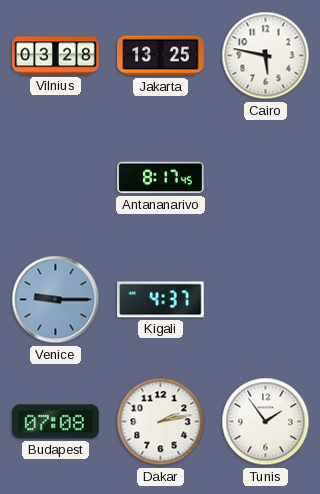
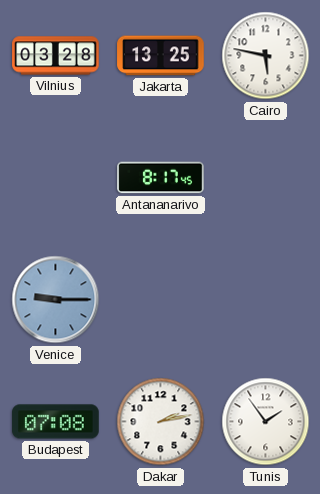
Kigali: 4:37 -> none
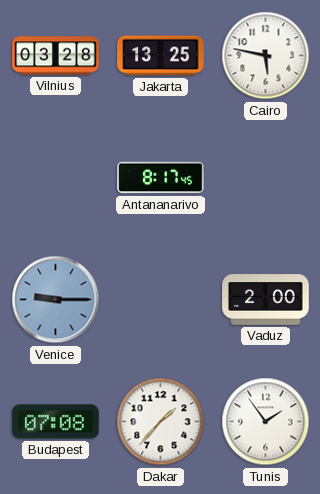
Vaduz: none -> 2:00
Dakar: 2:13 -> 1:37
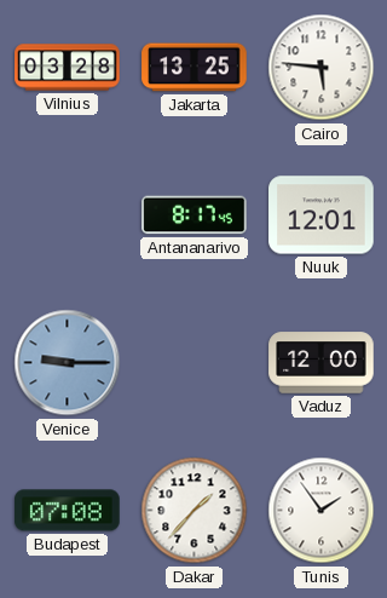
Cairo: 5:47 -> 5:46
Nuuk: none -> 12:01
Vaduz: 2:00 -> 12:00
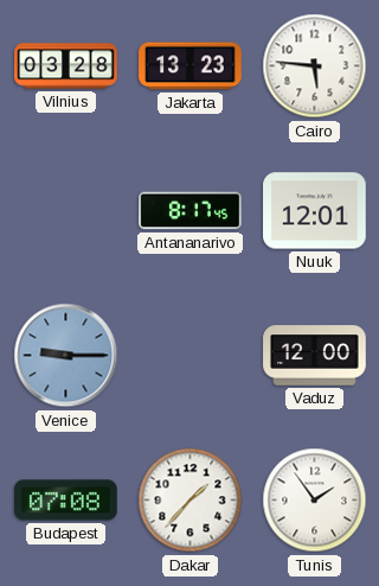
Jakarta: 13:25 -> 13:23
